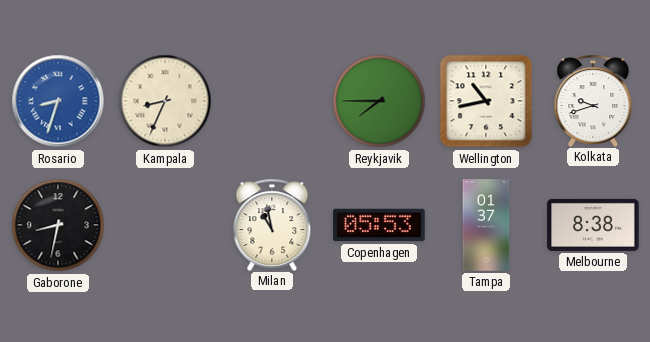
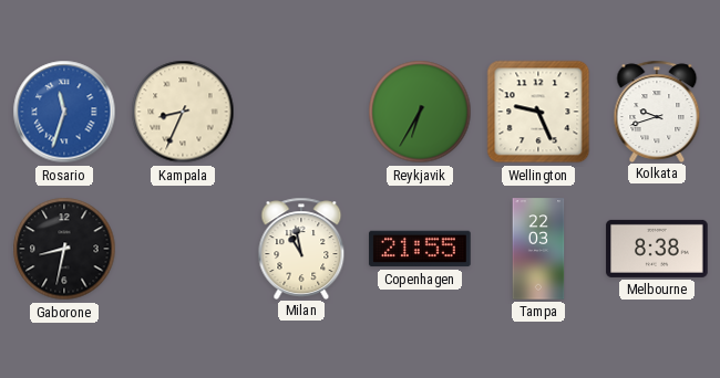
Rosario: 8:33 -> 11:33
Reykjavik: 7:45 -> 6:35
Wellington: 10:43 -> 9:26
Copenhagen: 05:53 -> 21:55
Tampa: 01:37 -> 22:03
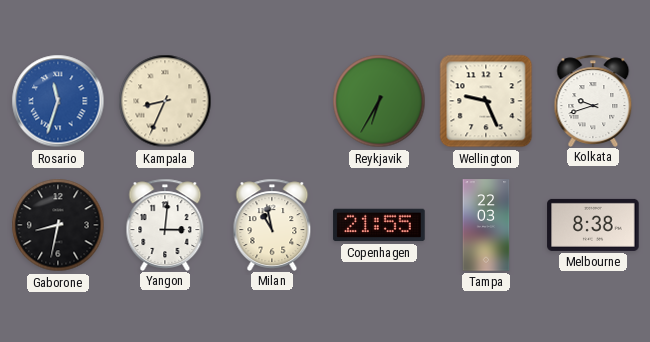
Yangon: none -> 3:01
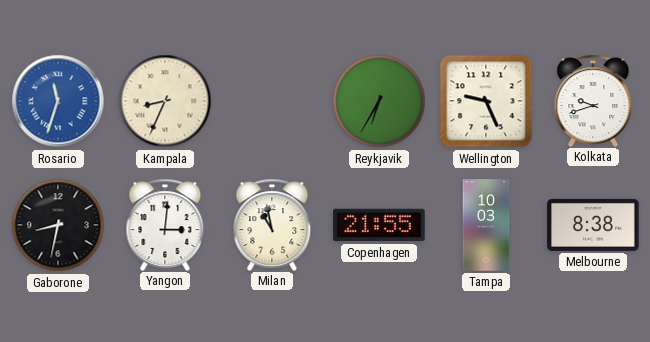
Tampa: 22:03 -> 10:03
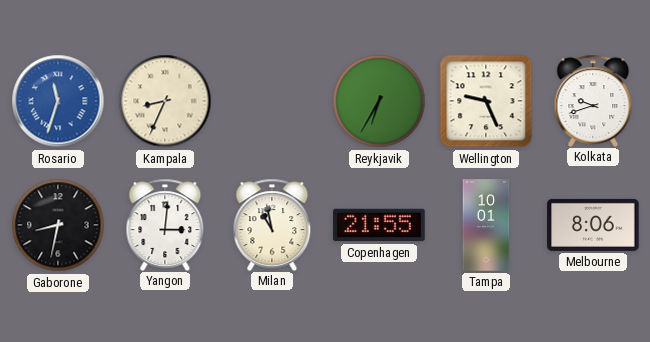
Tampa: 10:03 -> 10:01
Melbourne: 8:38 -> 8:06
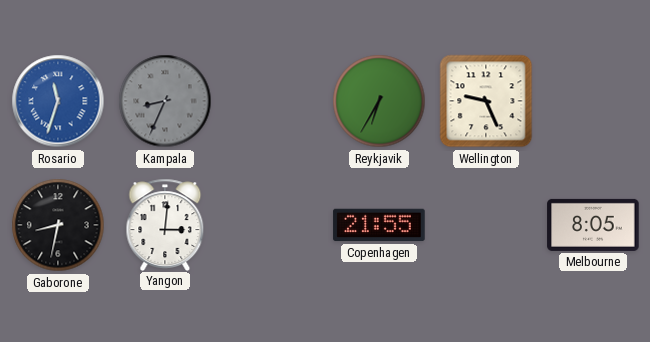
Kampala dial: cream -> grey
Kolkata: 9:42 -> none
Milan: 10:58 -> none
Tampa: 10:01 -> none
Melbourne: 8:06 -> 8:05
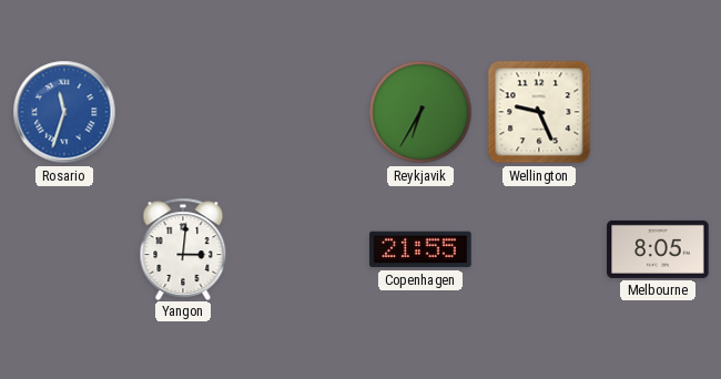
Kampala: 8:34 -> none
Gaborone: 8:32 -> none
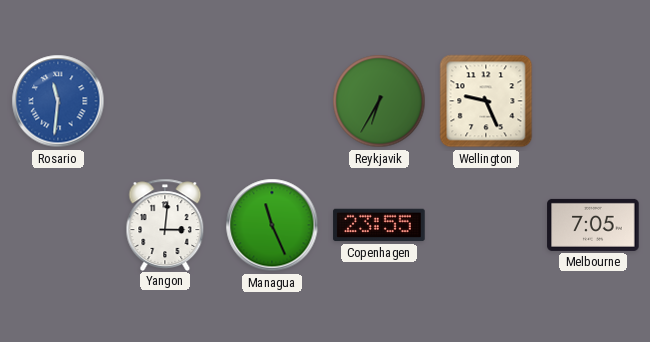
Rosario: 11:33 -> 11:31
Managua: none -> 11:26
Copenhagen: 21:55 -> 23:55
Melbourne: 8:05 -> 7:05
